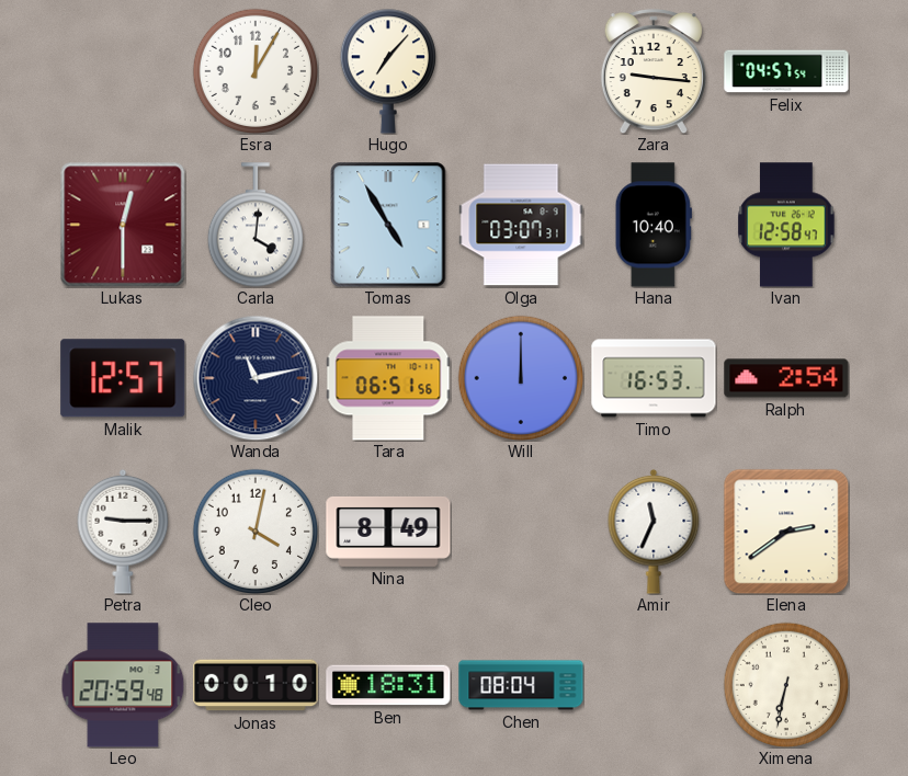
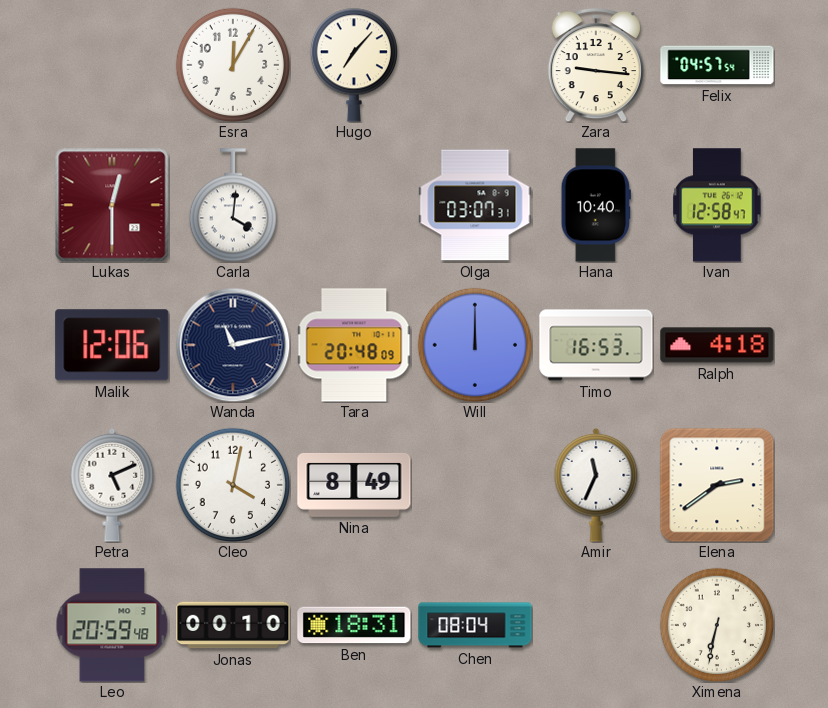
Tomas: 4:55 -> none
Malik: 12:57 -> 12:06
Tara: 06:51 -> 20:48
Ralph: 2:54 -> 4:18
Petra: 9:15 -> 5:11
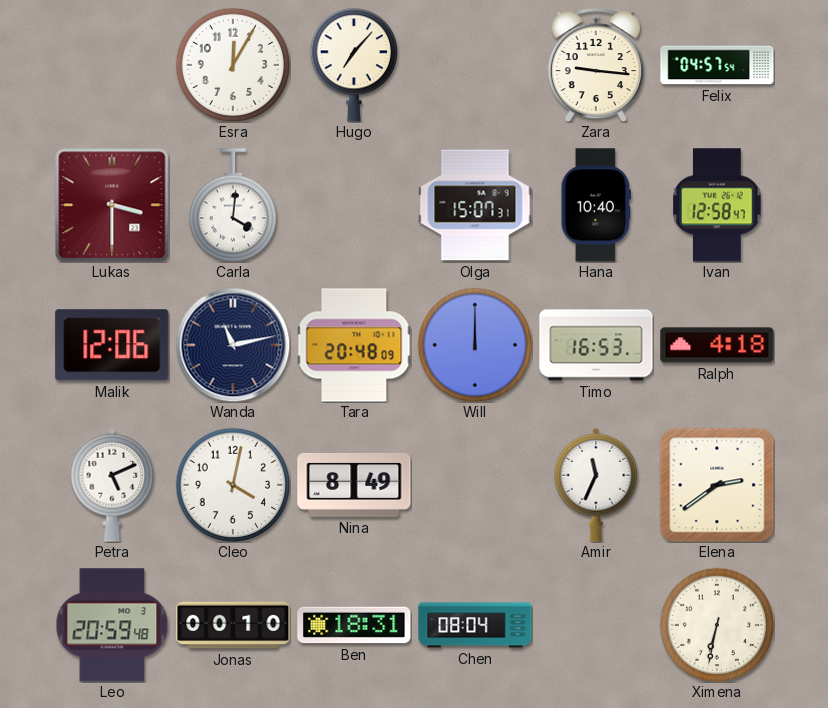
Lukas: 12:30 -> 3:30
Olga: 03:07 -> 15:07
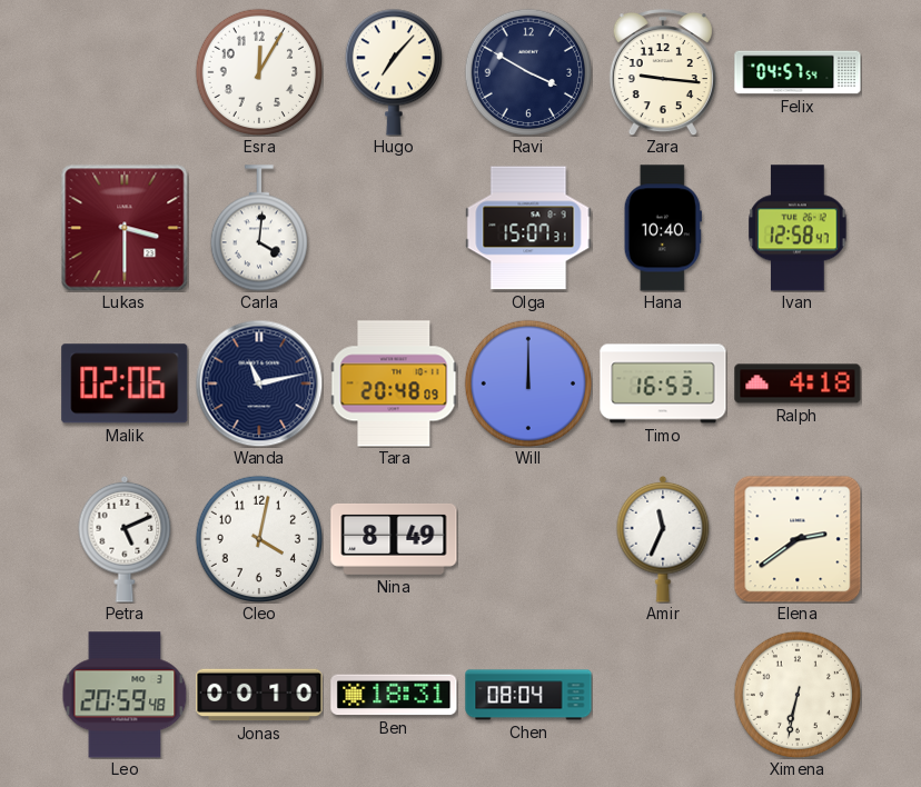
Ravi: none -> 3:50
Malik: 12:06 -> 02:06
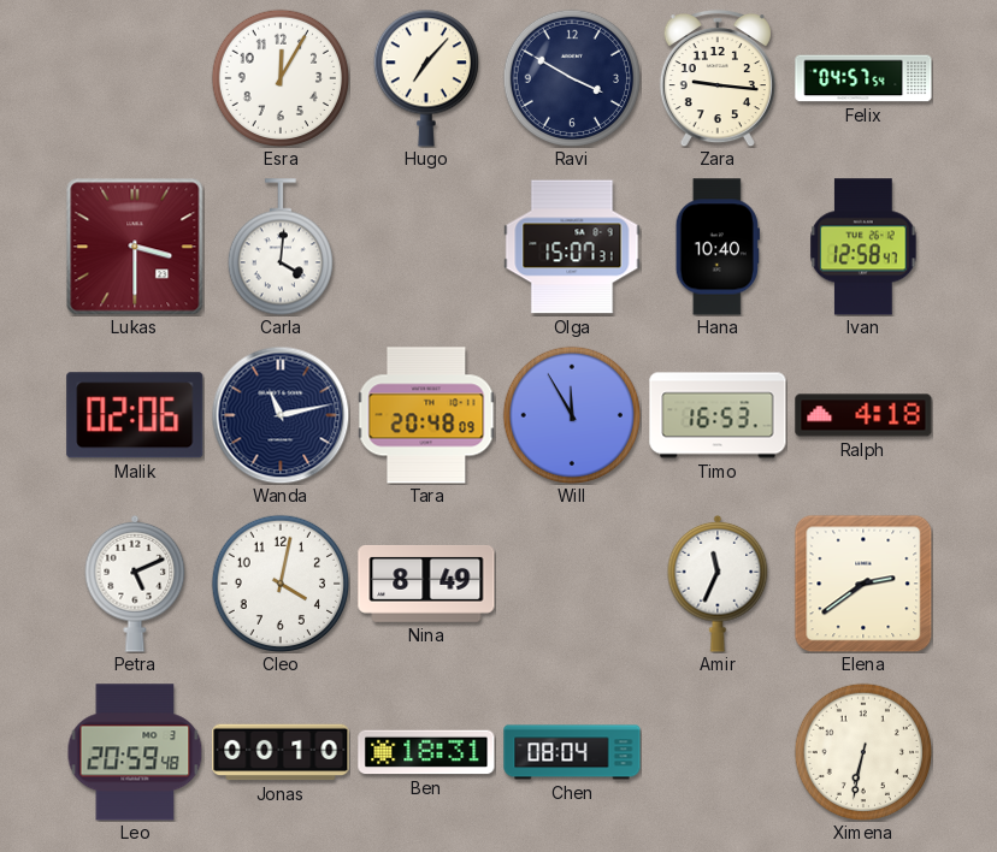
Will: 12:00 -> 11:55
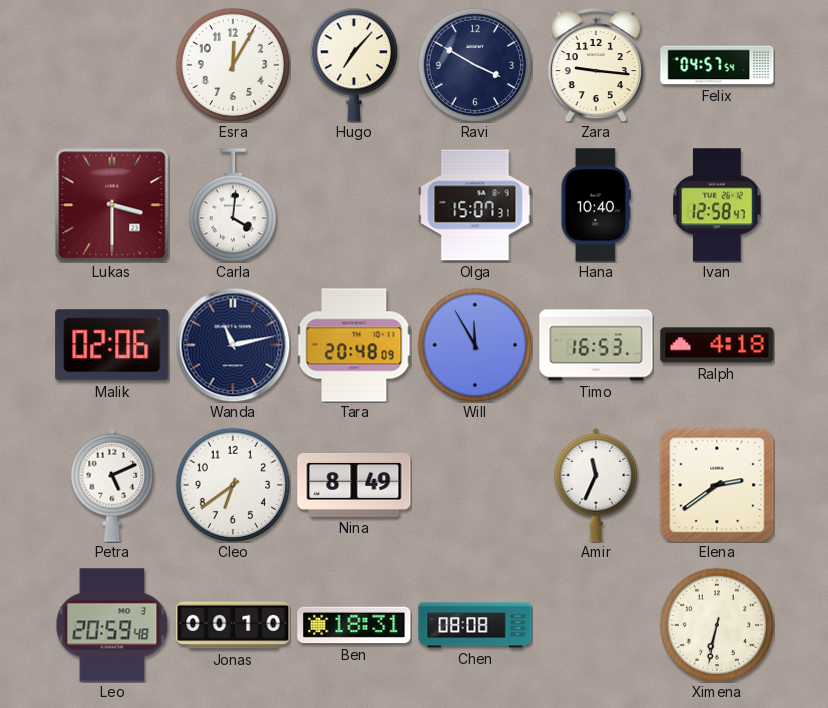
Cleo: 4:02 -> 6:39
Chen: 08:04 -> 08:08
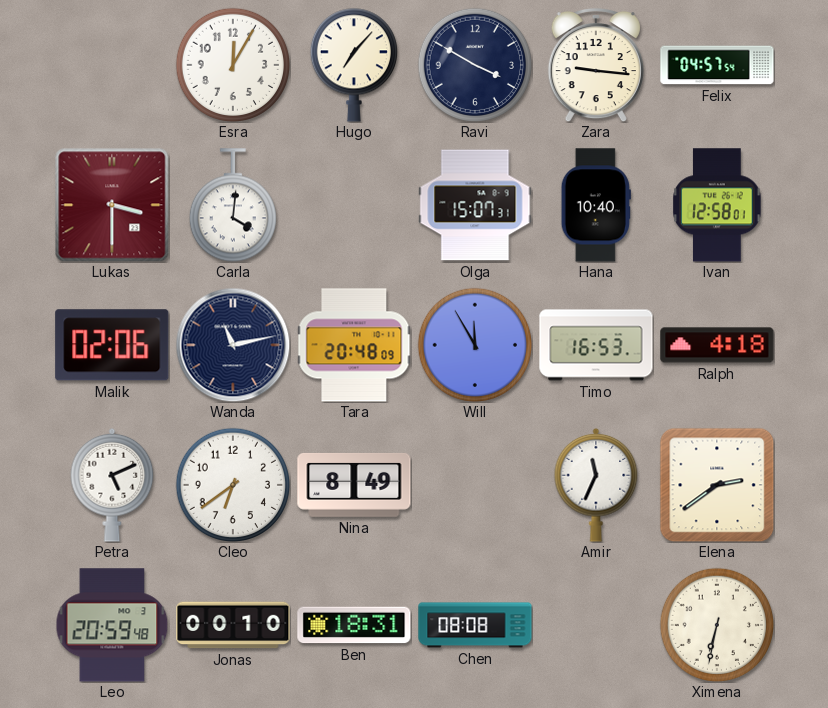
Ivan: 12:58:47 -> 12:58:01
